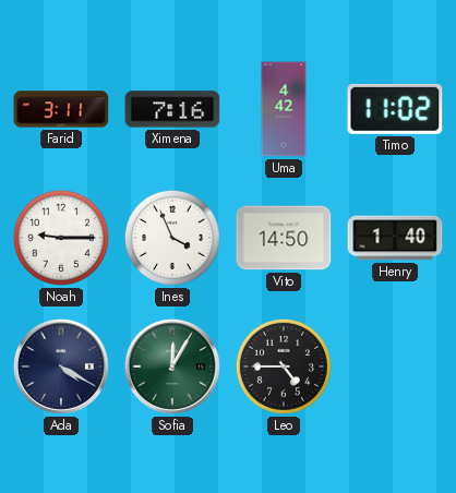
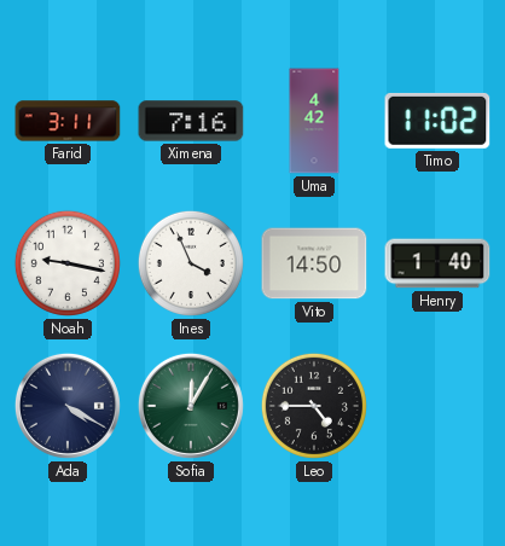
Noah: 9:15 -> 9:17
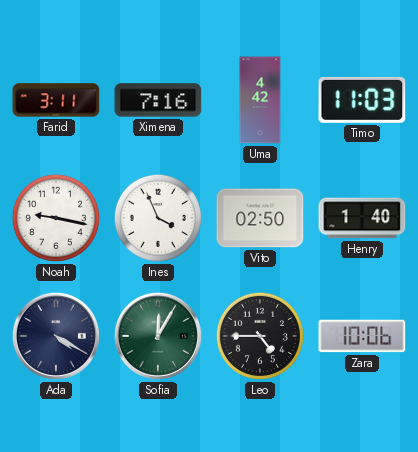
Timo: 11:02 -> 11:03
Vito: 14:50 -> 02:50
Zara: none -> 10:06
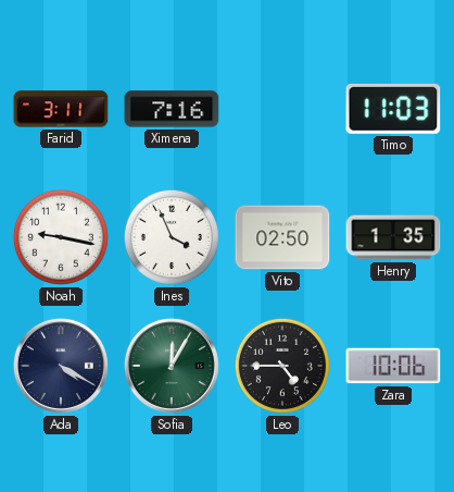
Uma: 4:42 -> none
Henry: 1:40 -> 1:35
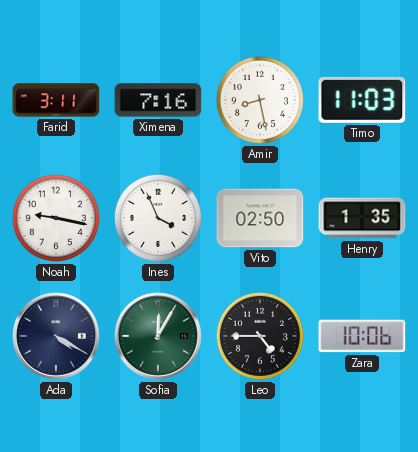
Amir: none -> 8:28
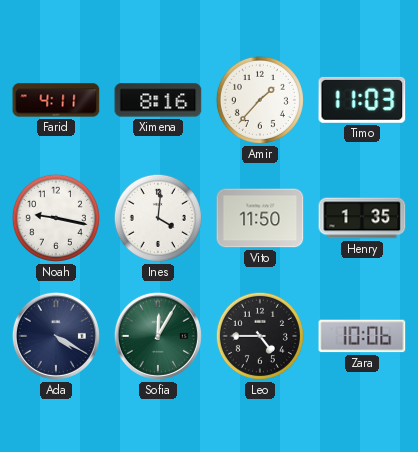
Farid: 3:11 -> 4:11
Ximena: 7:16 -> 8:16
Amir: 8:28 -> 1:37
Ines: 3:56 -> 4:01
Vito: 02:50 -> 11:50
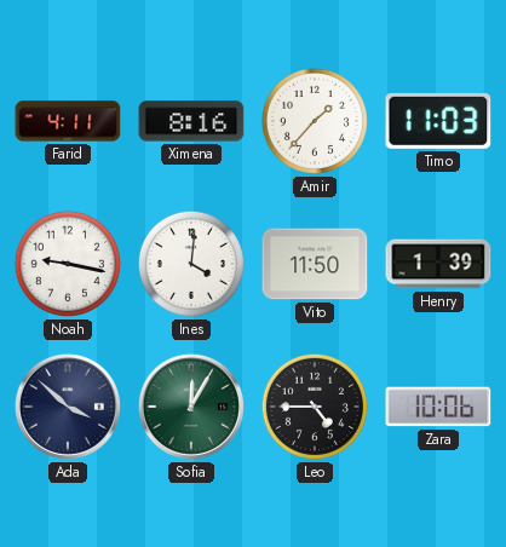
Henry: 1:35 -> 1:39
Ada: 4:20 -> 3:52
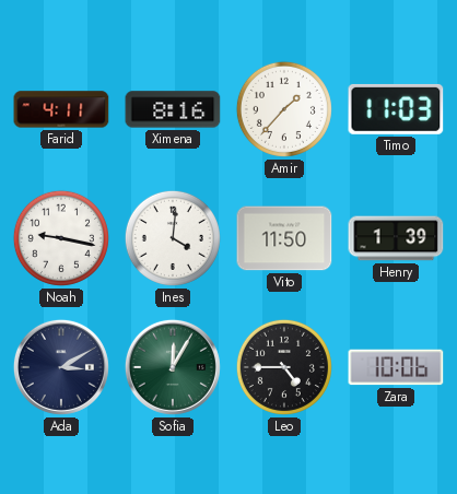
Ada: 3:52 -> 3:10
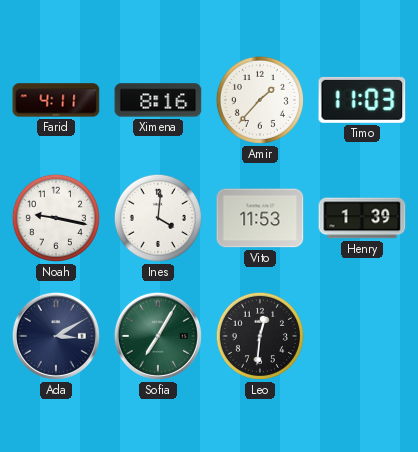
Vito: 11:50 -> 11:53
Sofia: 12:05 -> 7:05
Leo: 4:45 -> 12:31
Zara: 10:06 -> none
